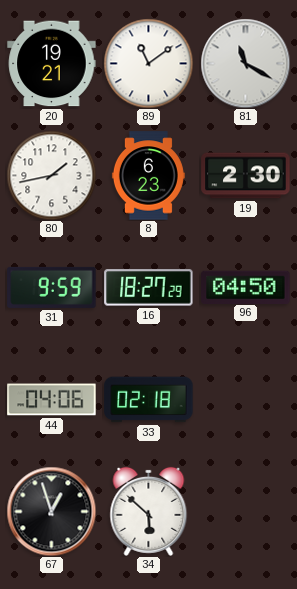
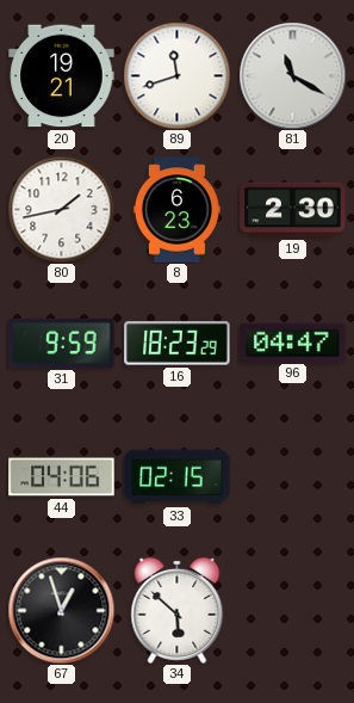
89: 11:09 -> 11:42
16: 18:27 -> 18:23
96: 04:50 -> 04:47
33: 02:18 -> 02:15
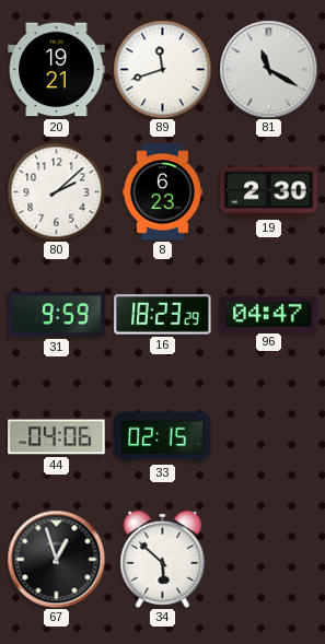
80: 1:43 -> 2:08
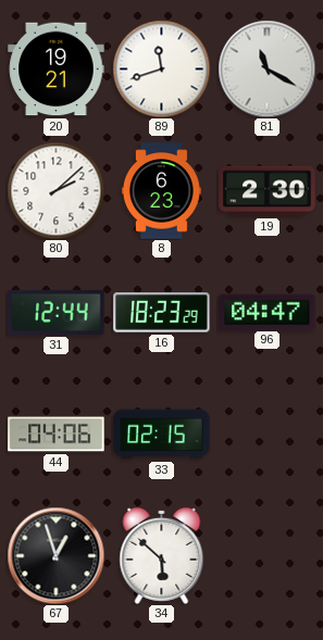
31: 9:59 -> 12:44
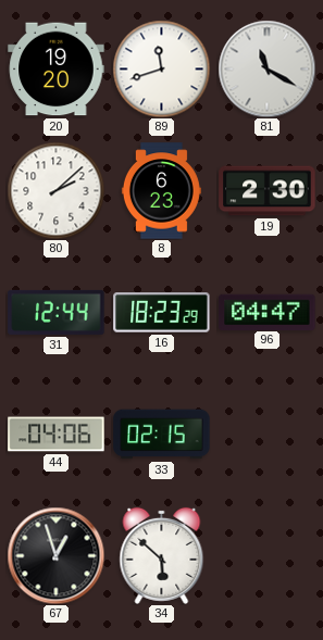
20: 19:21 -> 19:20
